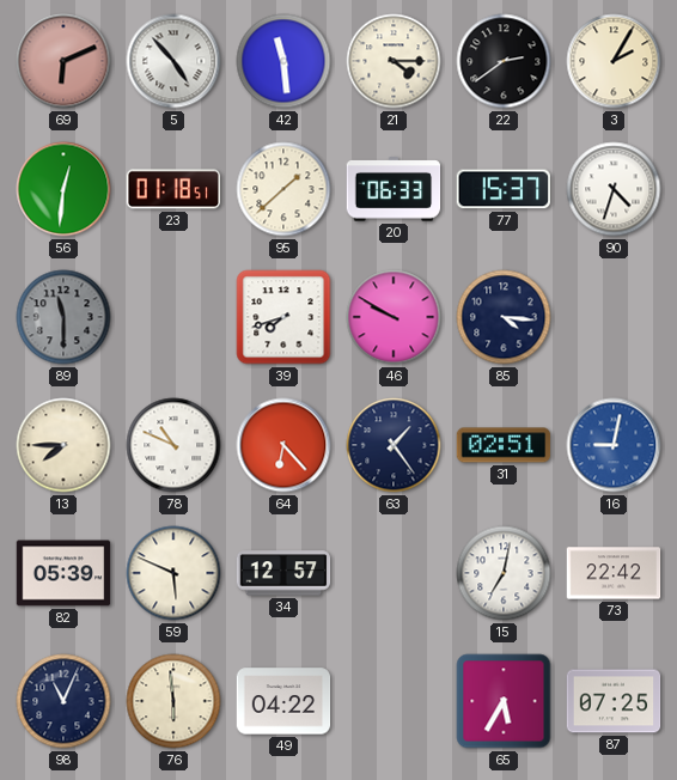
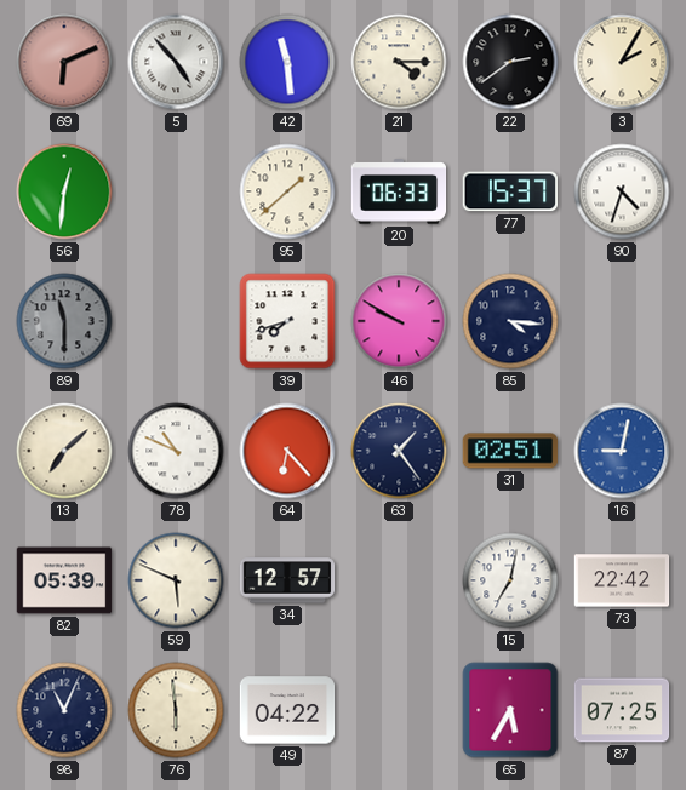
23: 01:18 -> none
13: 7:45 -> 7:08
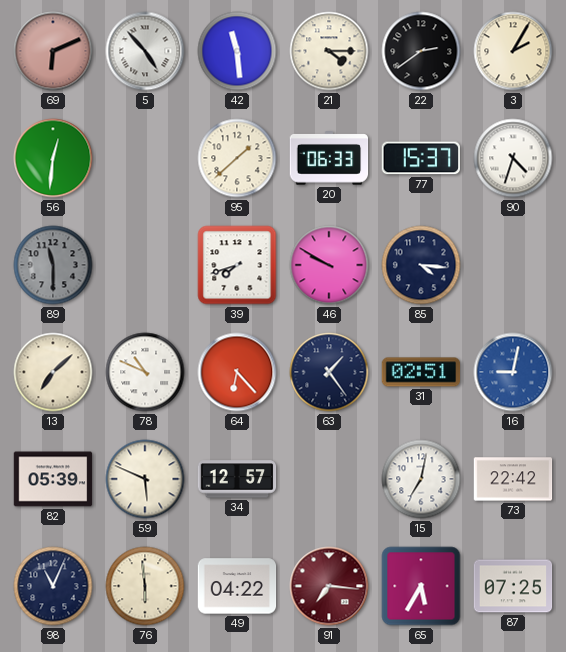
91: none -> 7:16
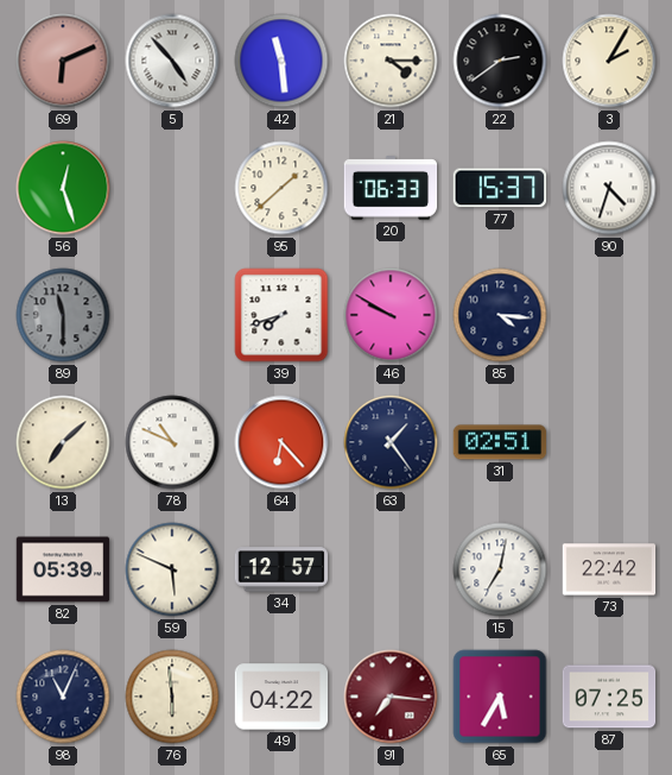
56: 12:31 -> 12:27
16: 9:02 -> none
